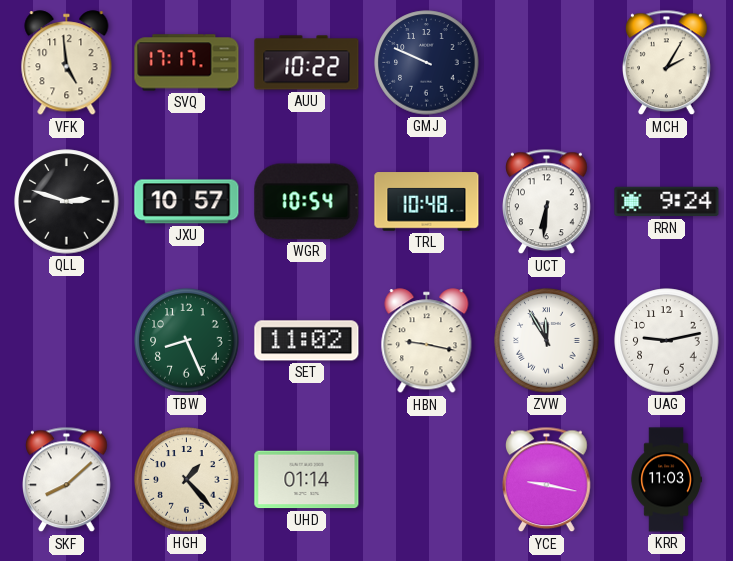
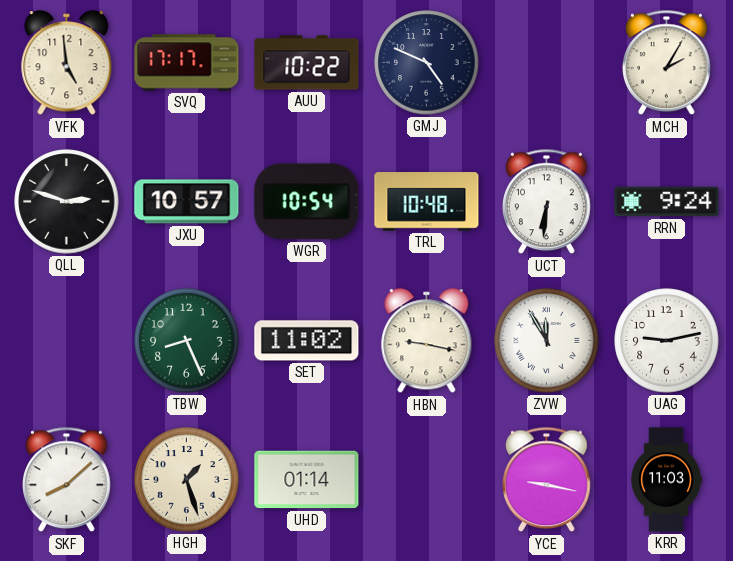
GMJ: 9:49 -> 4:49
HGH: 1:23 -> 1:27
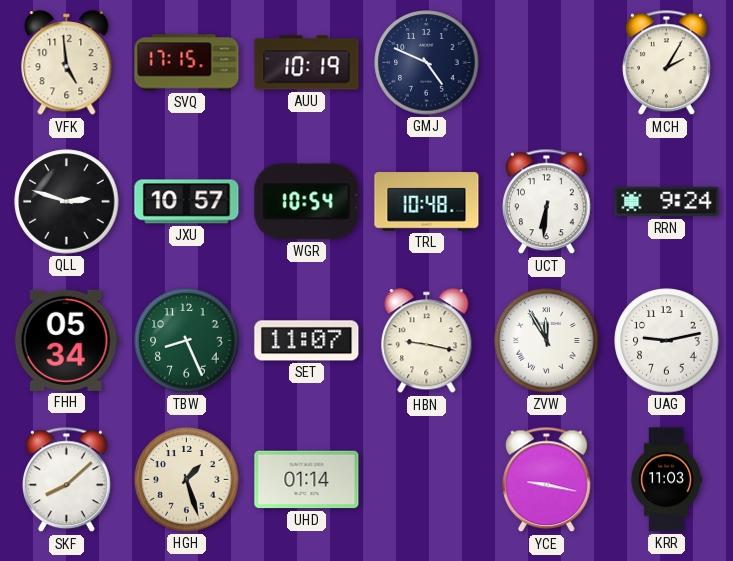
SVQ: 17:17 -> 17:15
AUU: 10:22 -> 10:19
FHH: none -> 05:34
SET: 11:02 -> 11:07
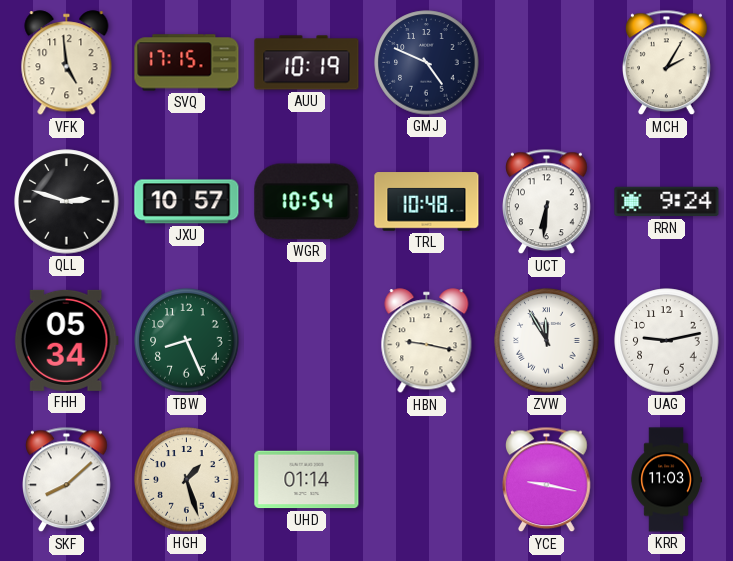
SET: 11:07 -> none
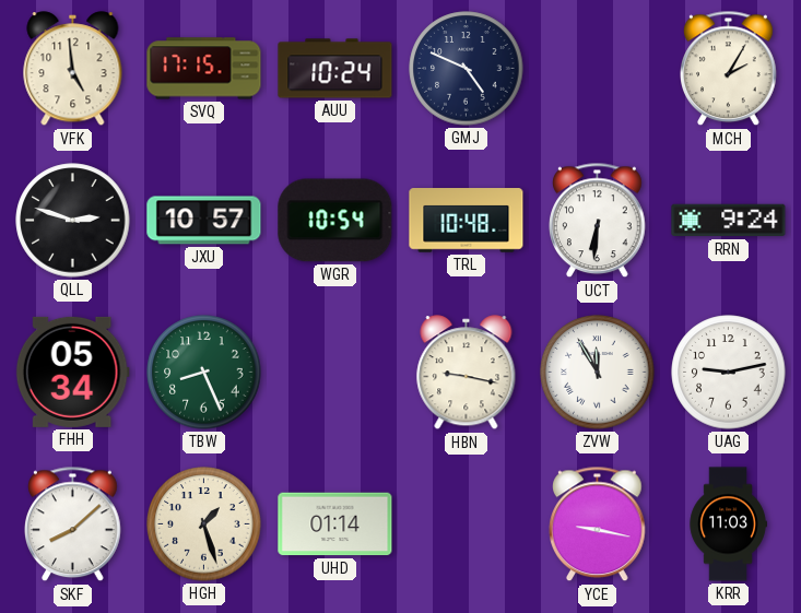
AUU: 10:19 -> 10:24
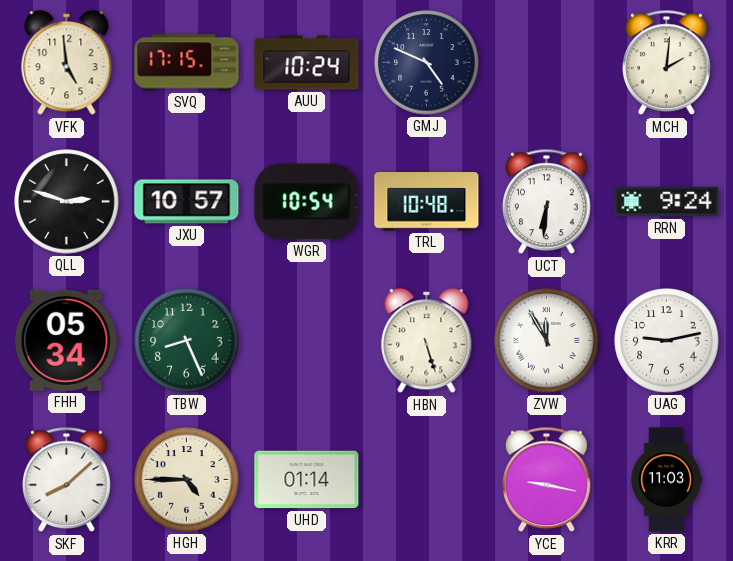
MCH: 2:05 -> 2:01
HBN: 9:17 -> 5:27
HGH: 1:27 -> 4:45
